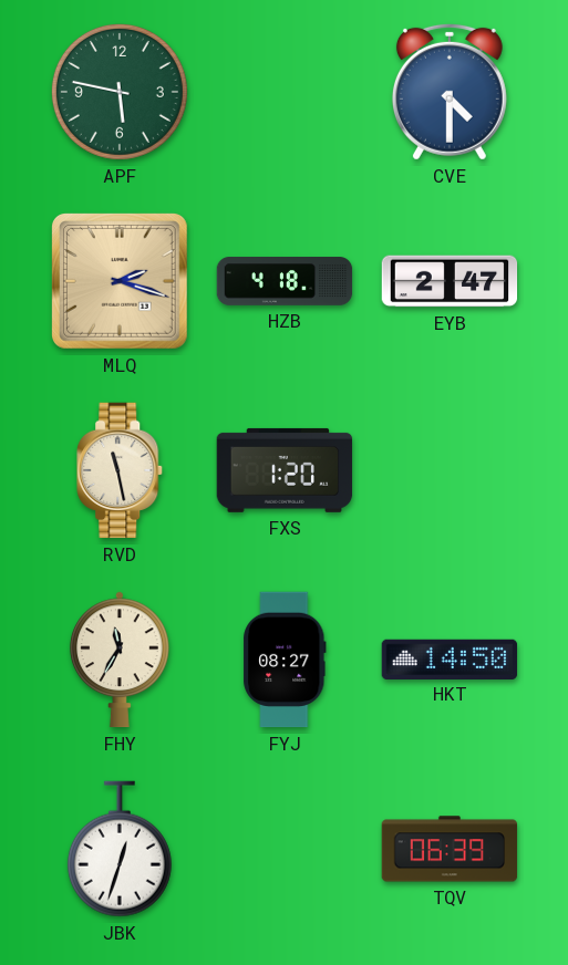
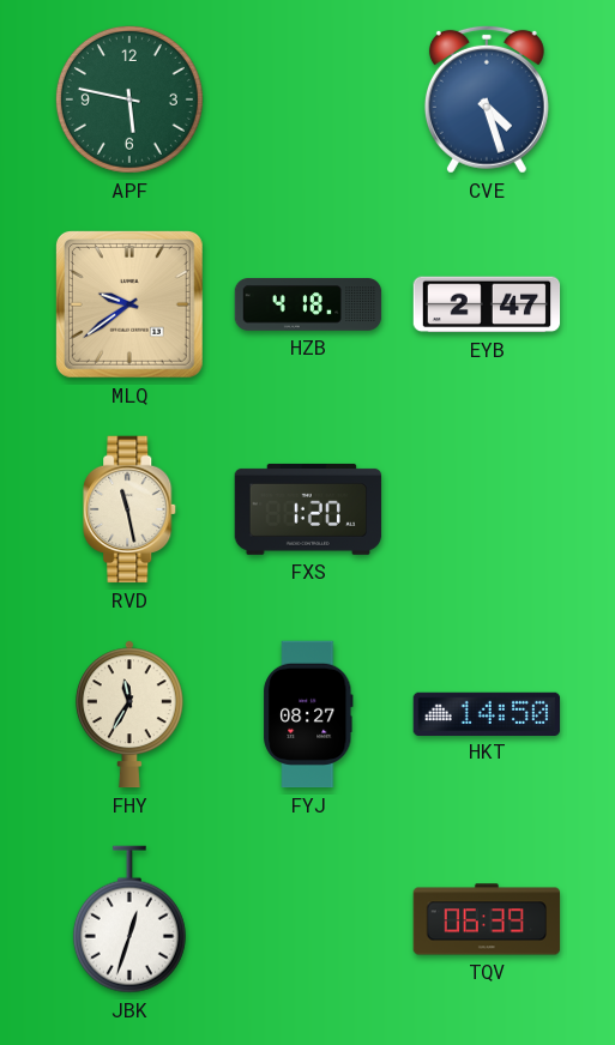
CVE: 4:30 -> 4:27
MLQ: 2:18 -> 9:39
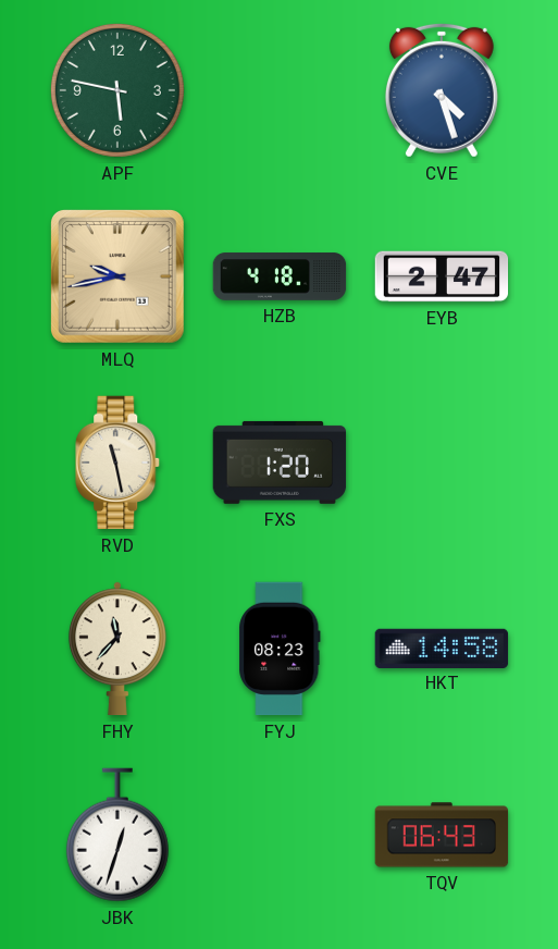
MLQ: 9:39 -> 9:43
FHY: 11:35 -> 11:37
FYJ: 08:27 -> 08:23
HKT: 14:50 -> 14:58
TQV: 06:39 -> 06:43
